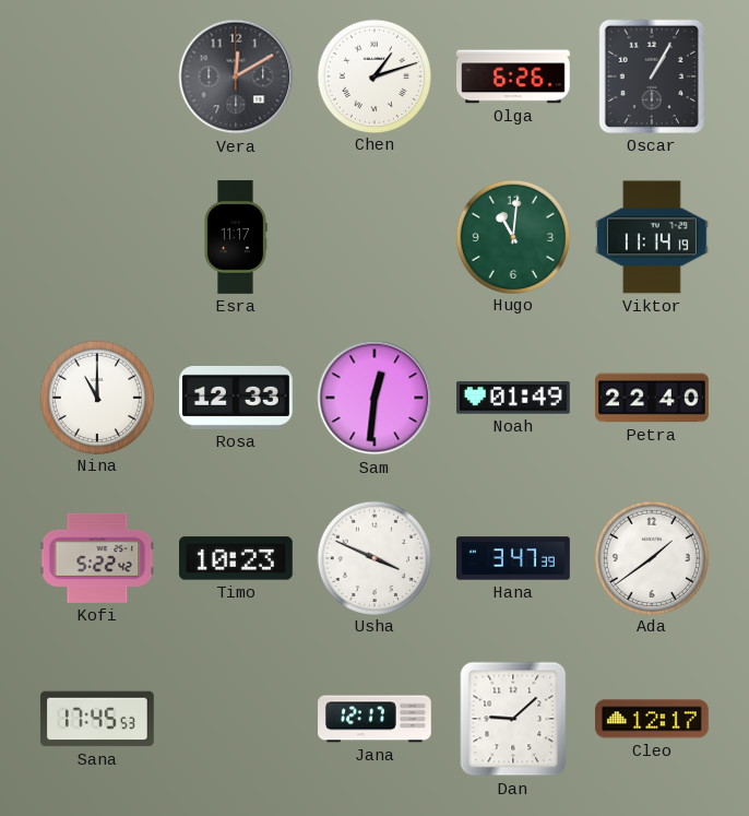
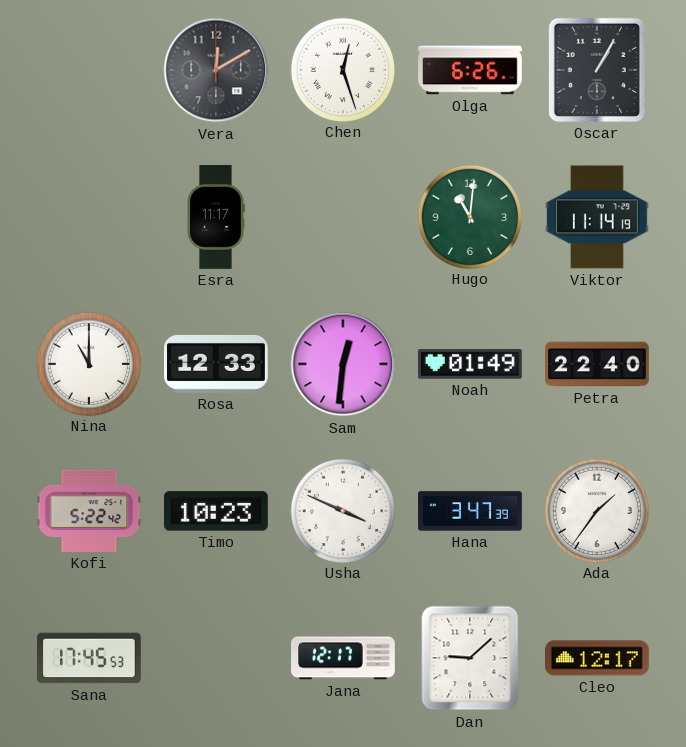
Chen: 1:12 -> 12:27
Ada: 1:39 -> 1:36
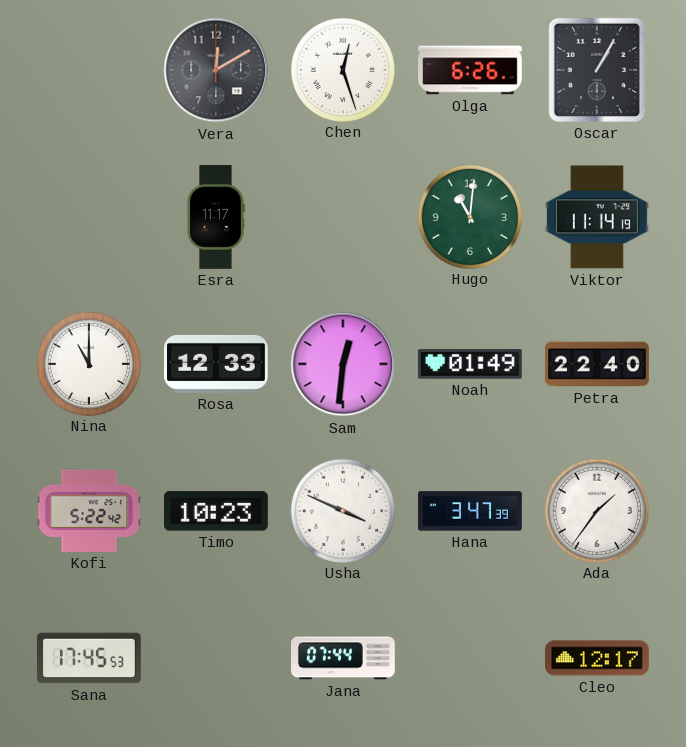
Jana: 12:17 -> 07:44
Dan: 9:08 -> none
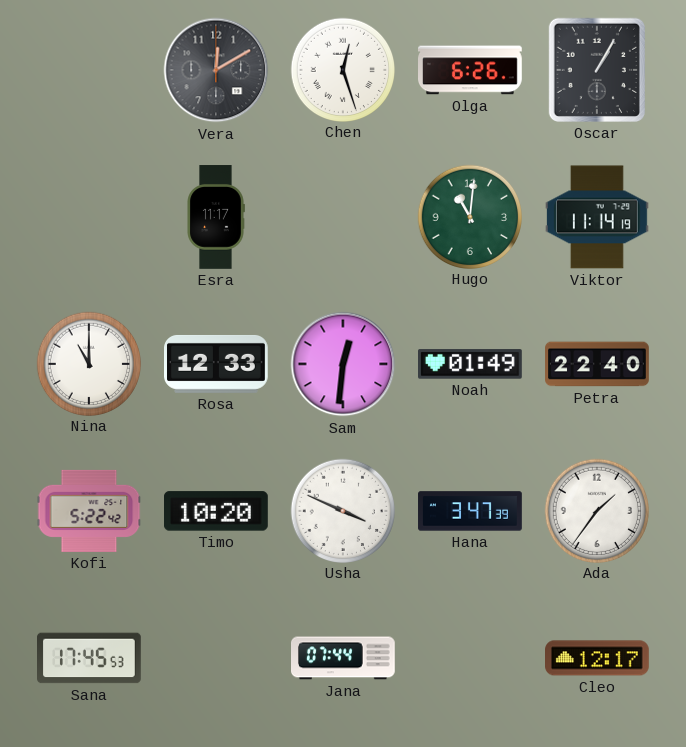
Timo: 10:23 -> 10:20
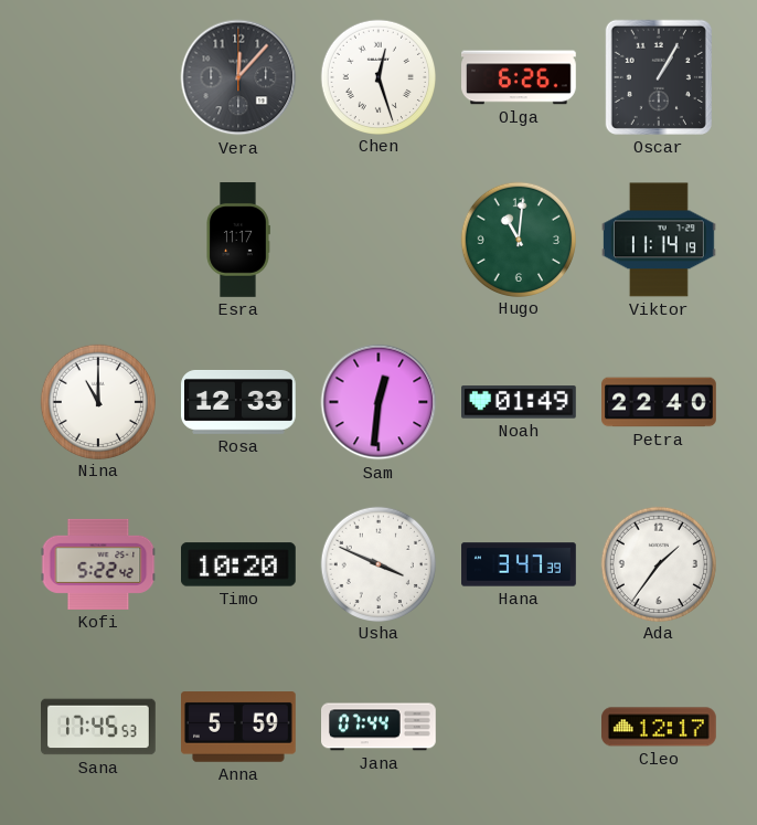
Vera: 12:10 -> 12:07
Anna: none -> 5:59
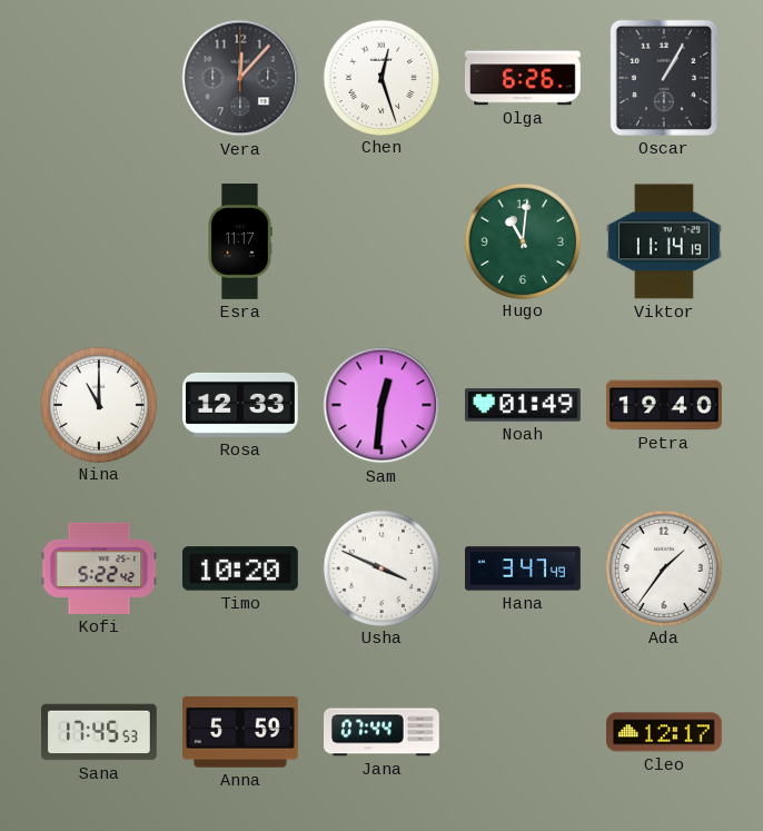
Petra: 22:40 -> 19:40
Hana: 3:47:39 -> 3:47:49
